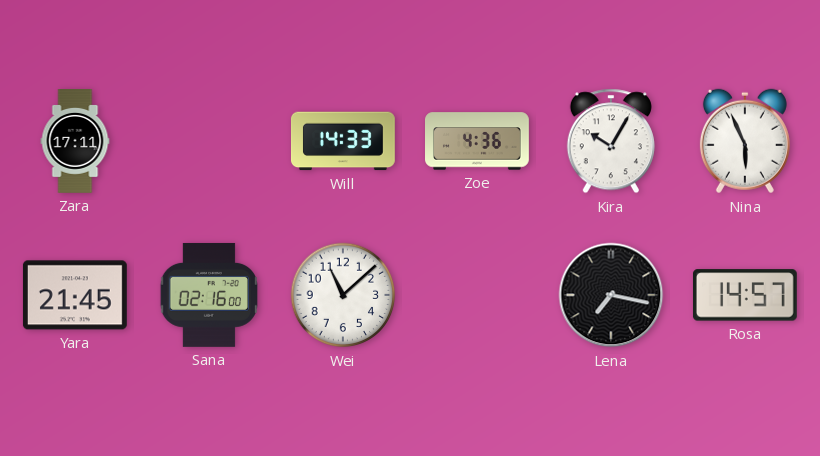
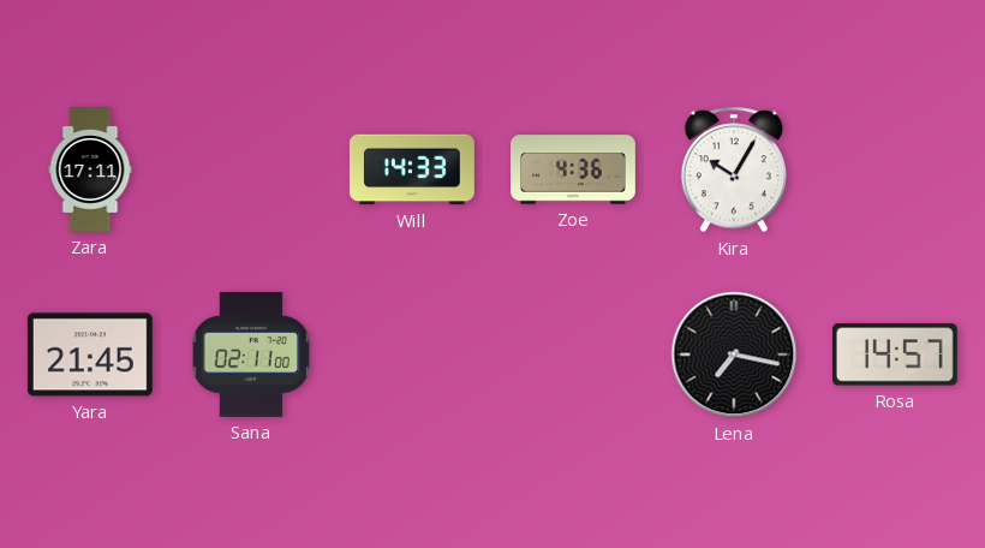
Nina: 5:56 -> none
Sana: 02:16 -> 02:11
Wei: 11:08 -> none
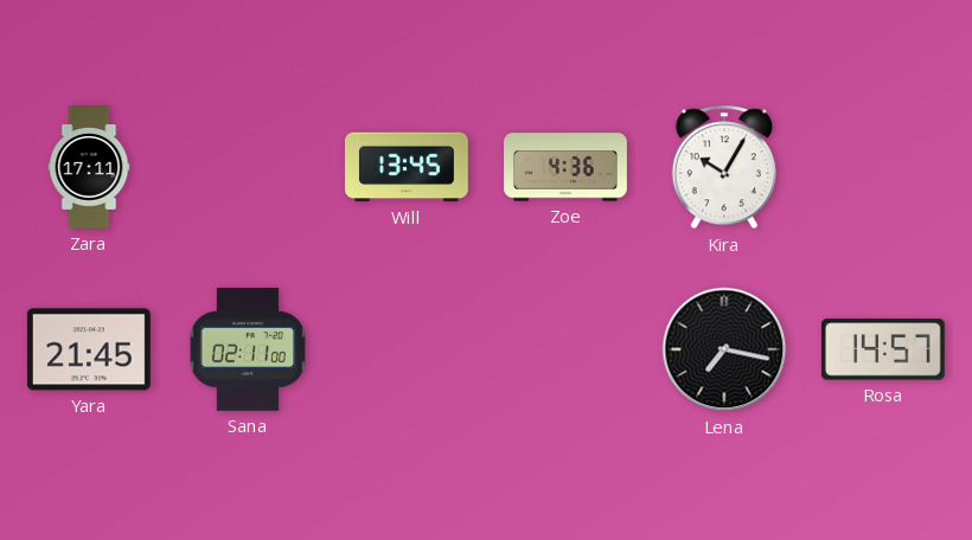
Will: 14:33 -> 13:45
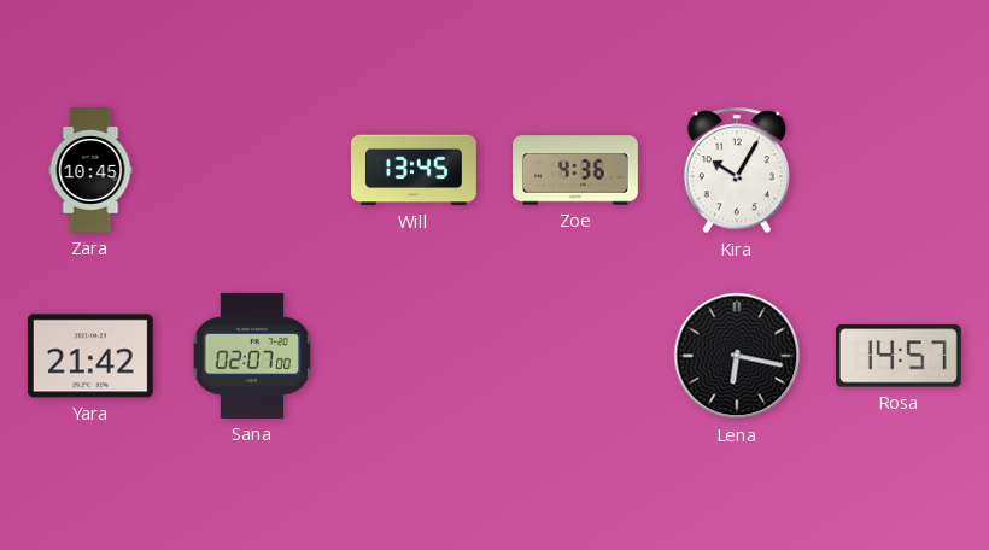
Zara: 17:11 -> 10:45
Yara: 21:45 -> 21:42
Sana: 02:11 -> 02:07
Lena: 7:17 -> 6:17
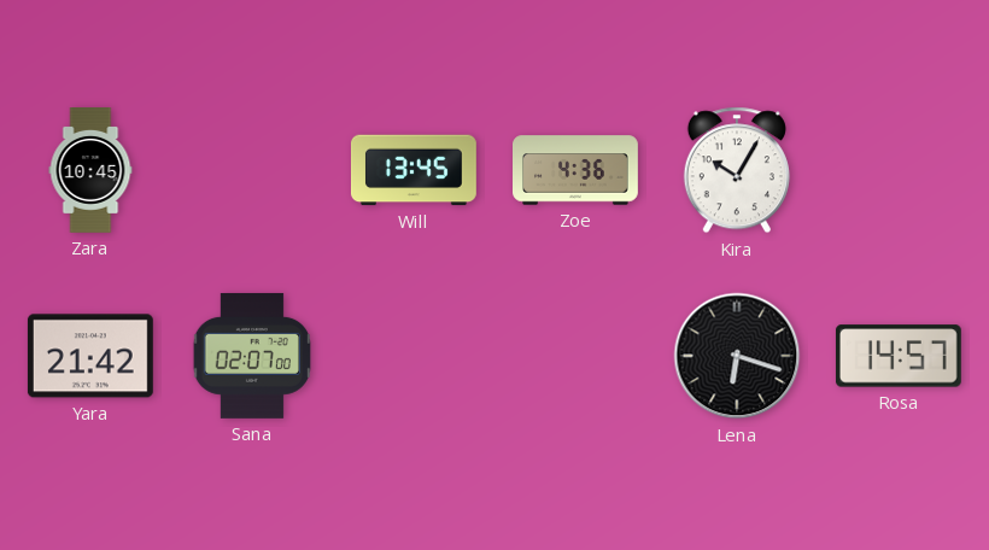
Lena: 6:17 -> 6:18
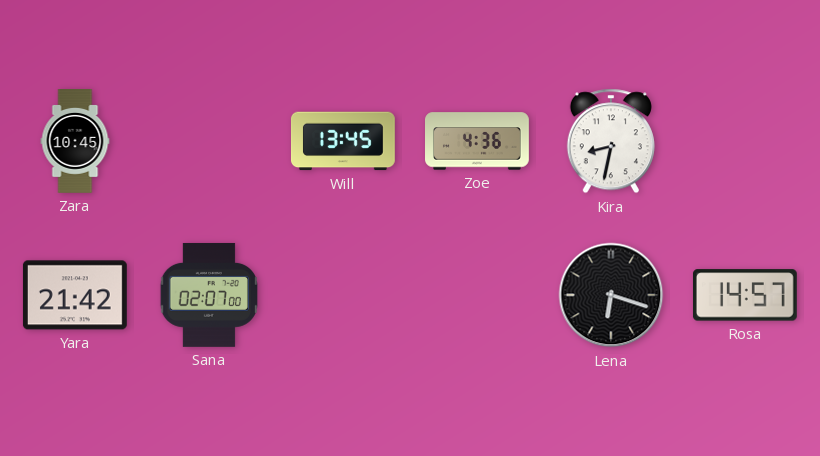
Kira: 10:05 -> 8:32
